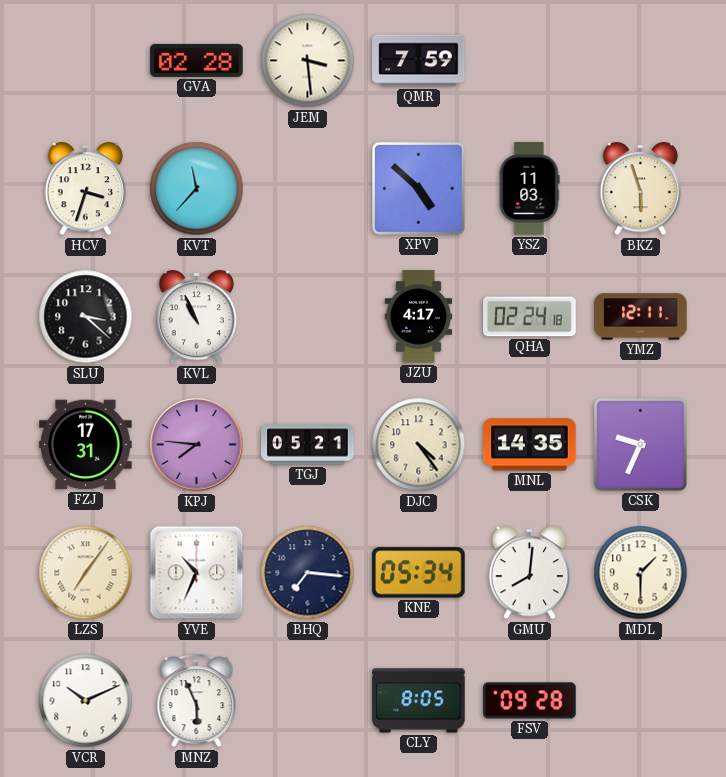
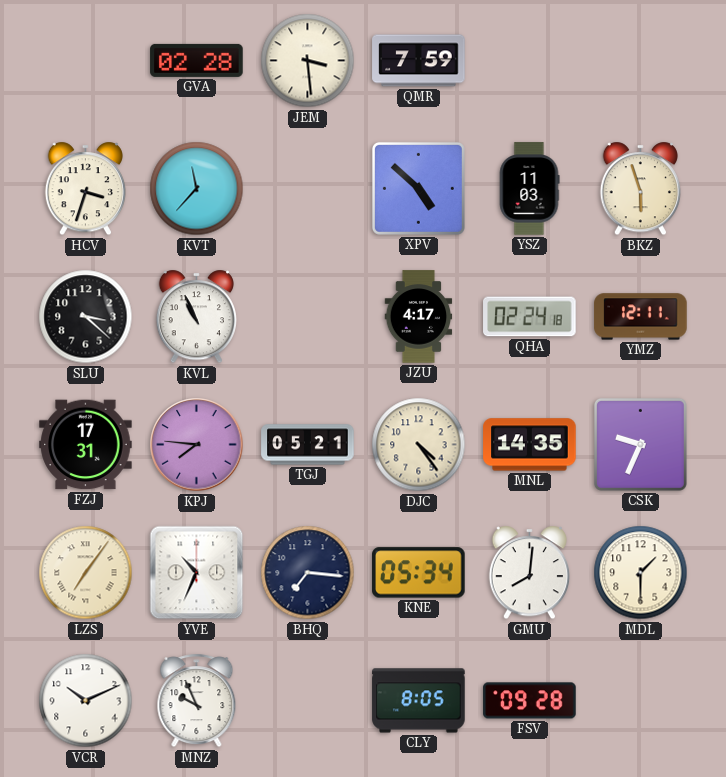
MNZ: 5:56 -> 9:56
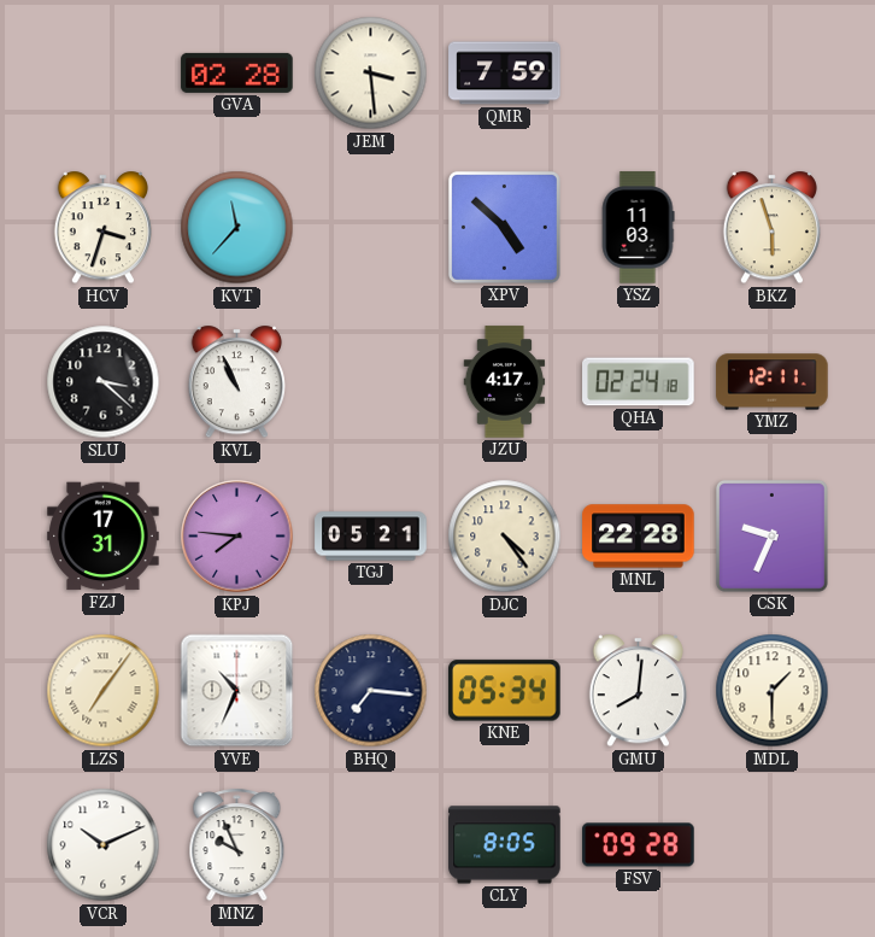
MNL: 14:35 -> 22:28
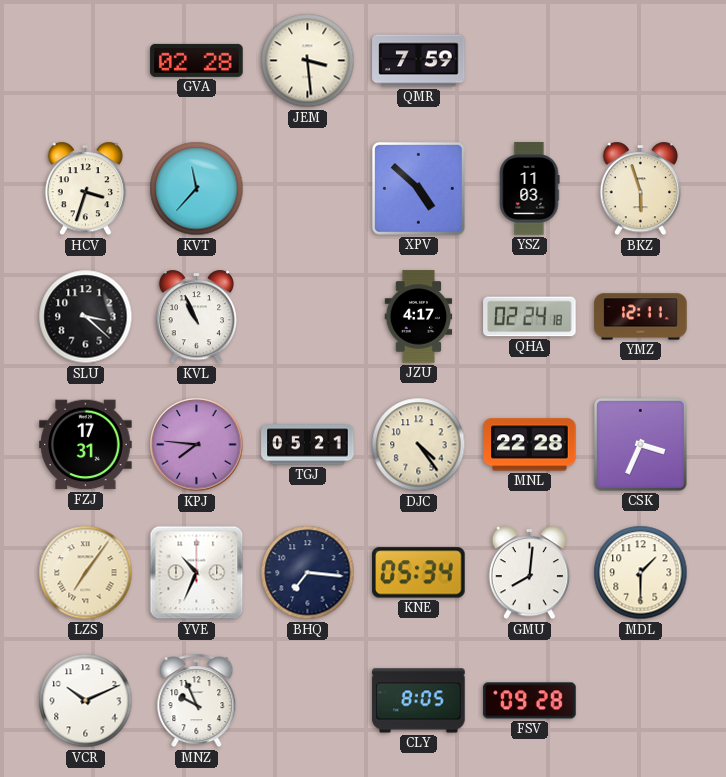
CSK: 9:34 -> 3:34
